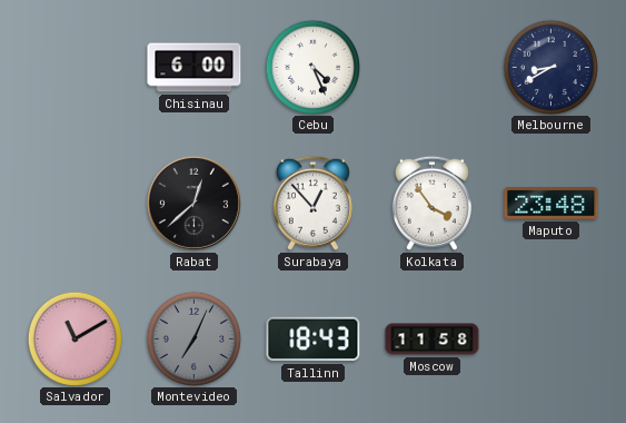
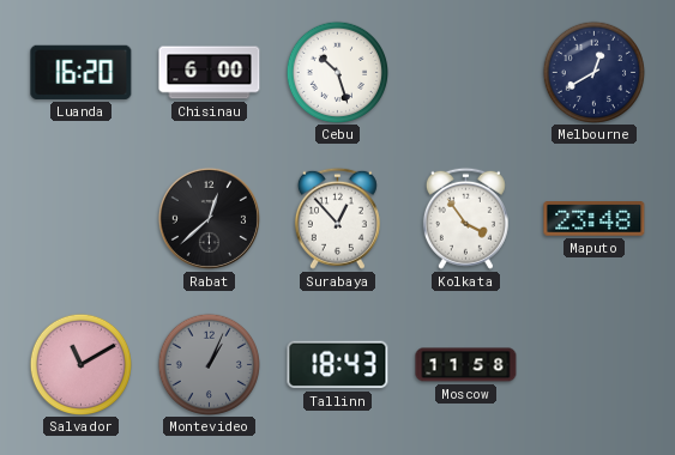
Luanda: none -> 16:20
Cebu: 4:26 -> 10:27
Melbourne: 8:40 -> 12:40
Montevideo: 7:04 -> 1:04
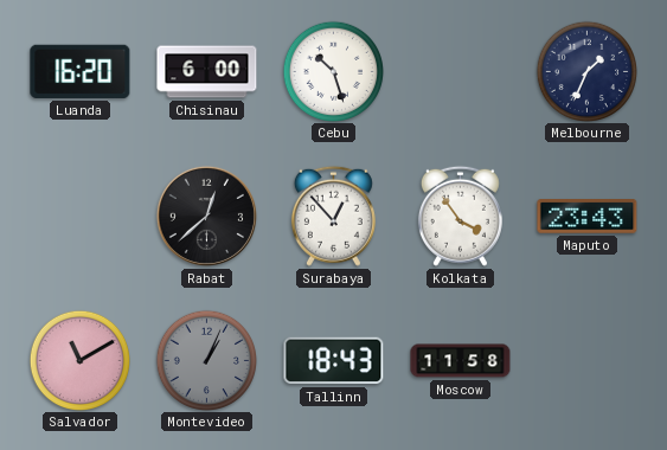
Melbourne: 12:40 -> 1:34
Maputo: 23:48 -> 23:43
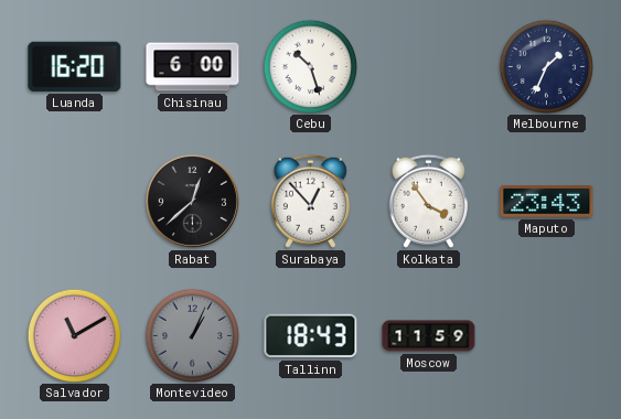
Moscow: 11:58 -> 11:59
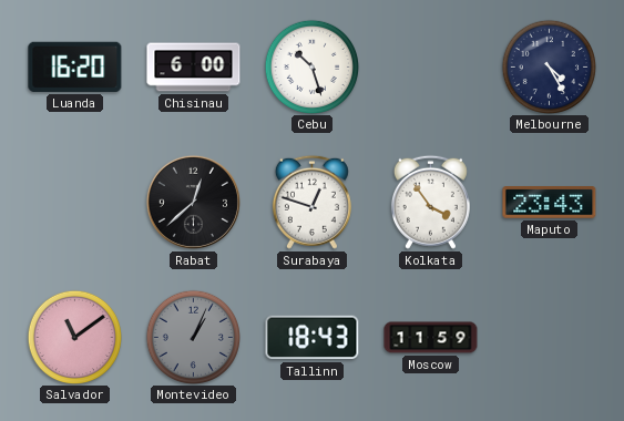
Melbourne: 1:34 -> 4:25
Surabaya: 12:53 -> 12:48
Salvador: 11:10 -> 11:09
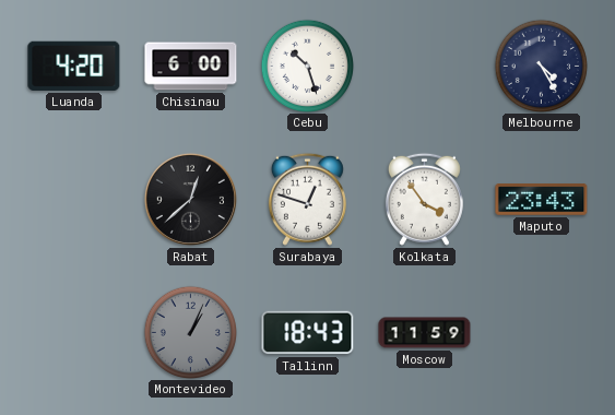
Luanda: 16:20 -> 4:20
Salvador: 11:09 -> none
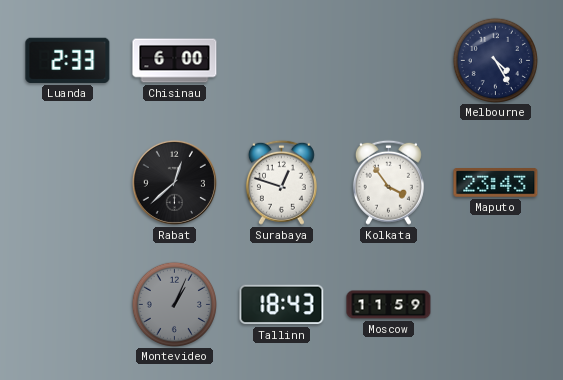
Luanda: 4:20 -> 2:33
Cebu: 10:27 -> none
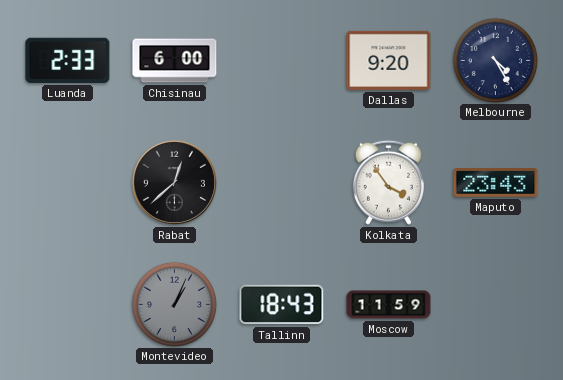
Dallas: none -> 9:20
Surabaya: 12:48 -> none
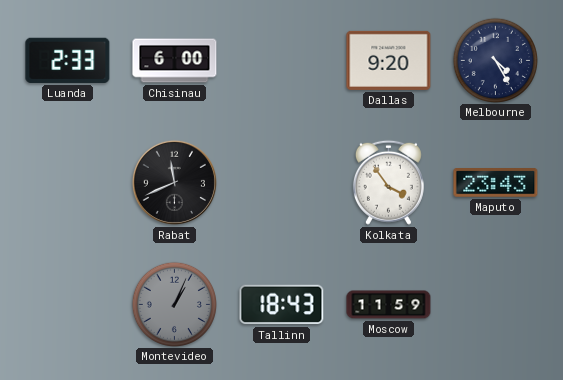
Rabat: 12:38 -> 11:41
